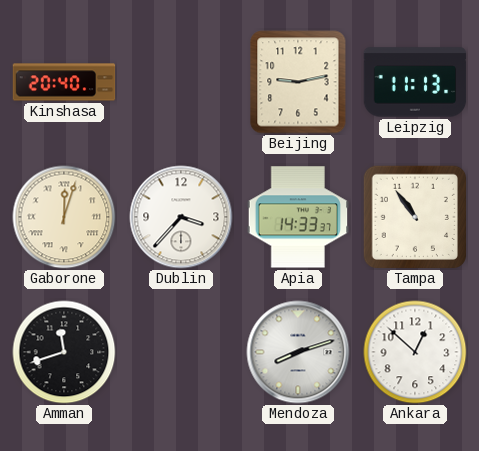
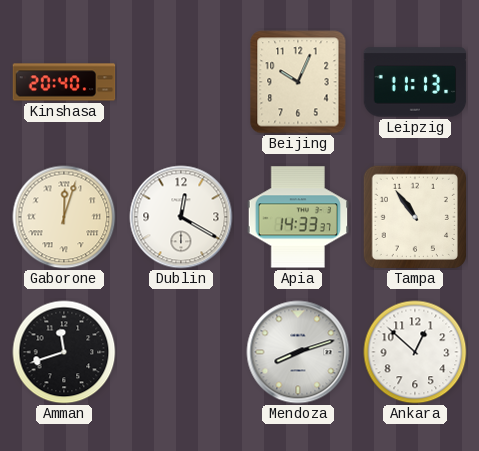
Beijing: 9:13 -> 10:04
Dublin: 3:37 -> 12:20
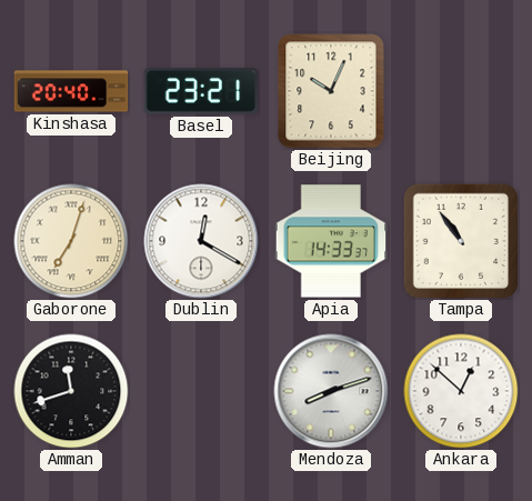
Basel: none -> 23:21
Leipzig: 11:13 -> none
Gaborone: 12:03 -> 7:03
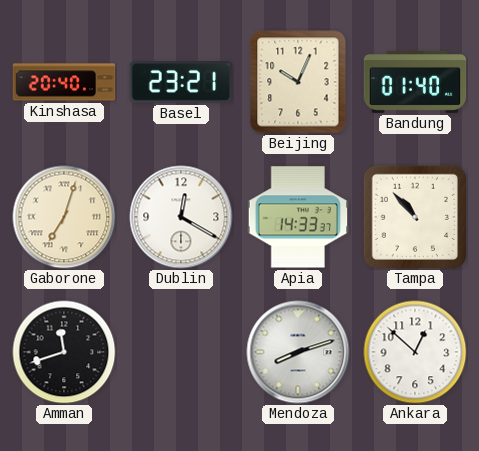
Bandung: none -> 01:40
Tampa: 10:54 -> 10:53
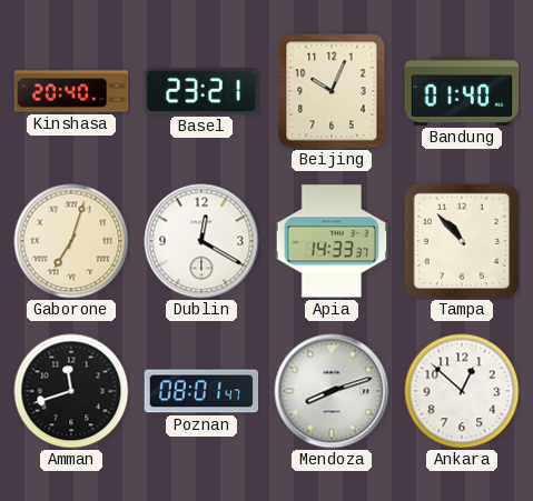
Poznan: none -> 08:01
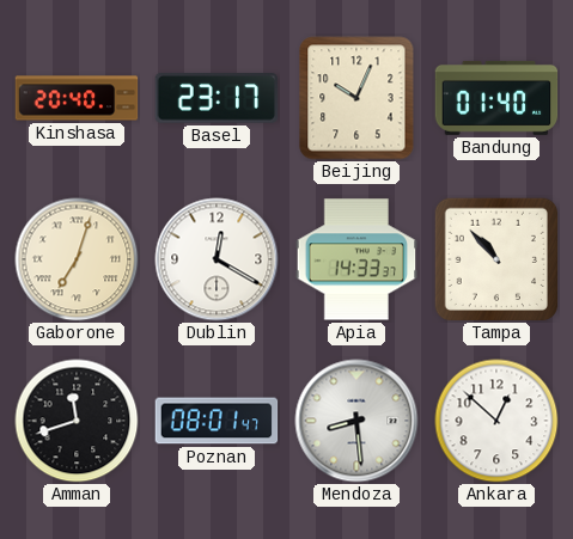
Basel: 23:21 -> 23:17
Mendoza: 8:12 -> 8:29
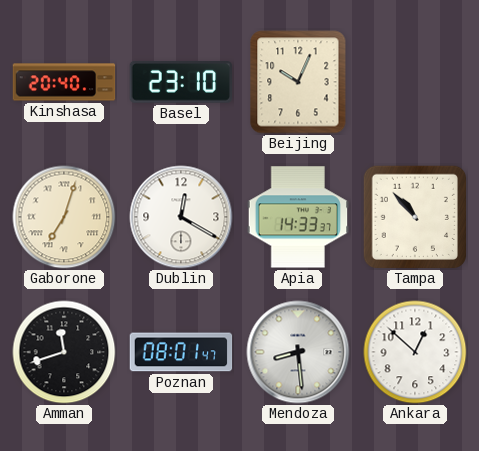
Basel: 23:17 -> 23:10
Bandung: 01:40 -> none
